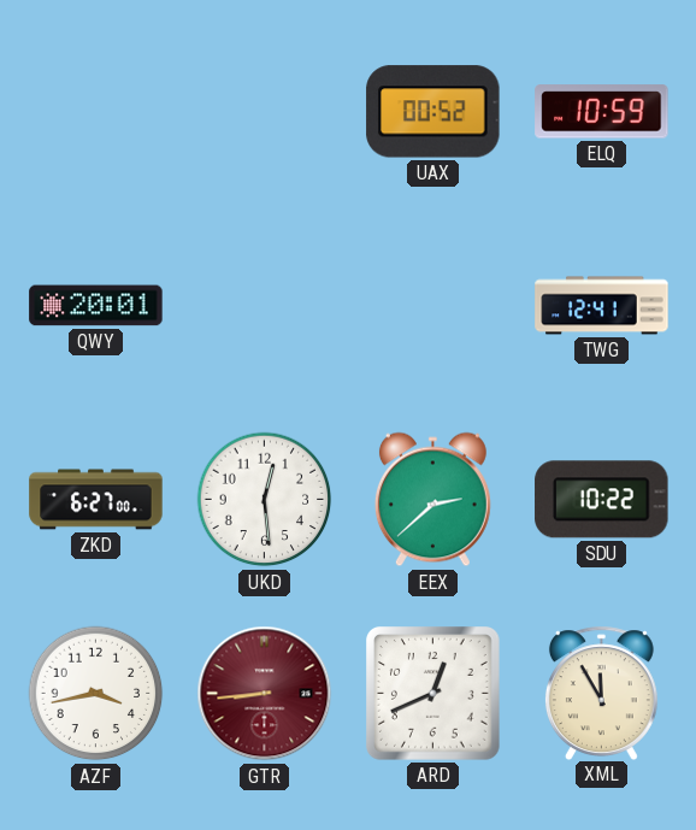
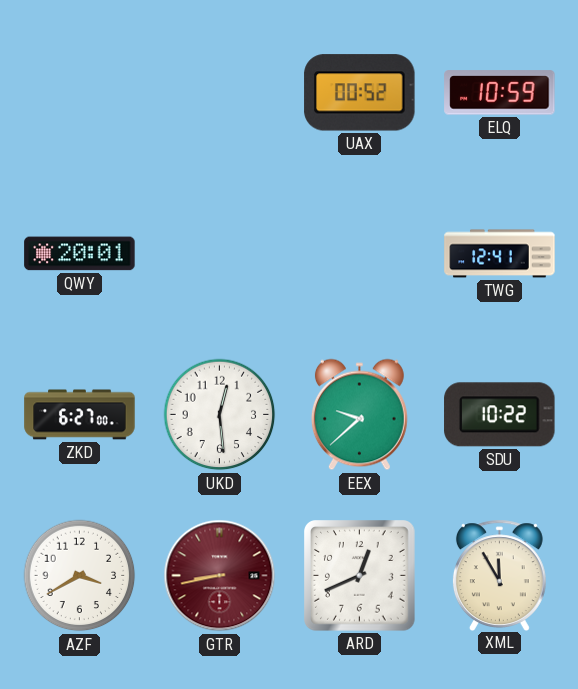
EEX: 2:38 -> 9:38
AZF: 3:43 -> 3:40
GTR: 8:44 -> 8:43
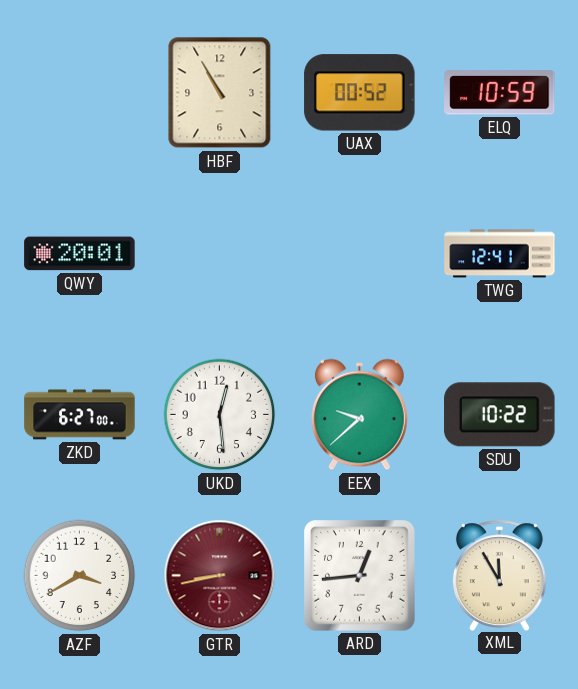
HBF: none -> 10:55
ARD: 12:41 -> 12:44
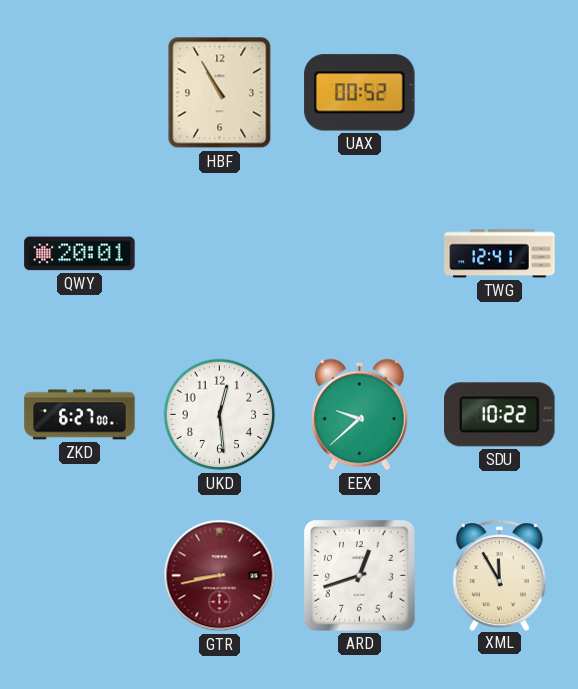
ELQ: 10:59 -> none
AZF: 3:40 -> none
ARD: 12:44 -> 12:42
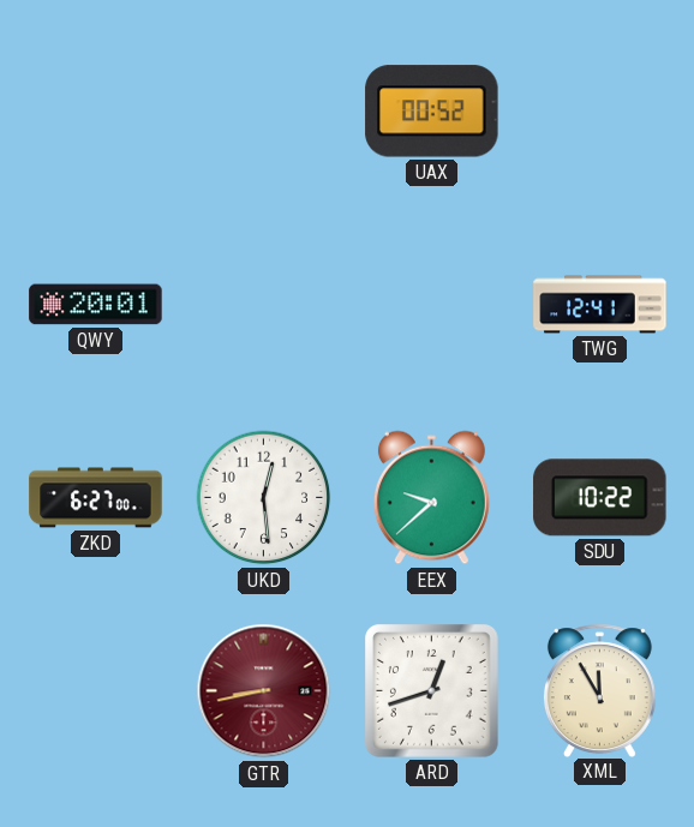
HBF: 10:55 -> none
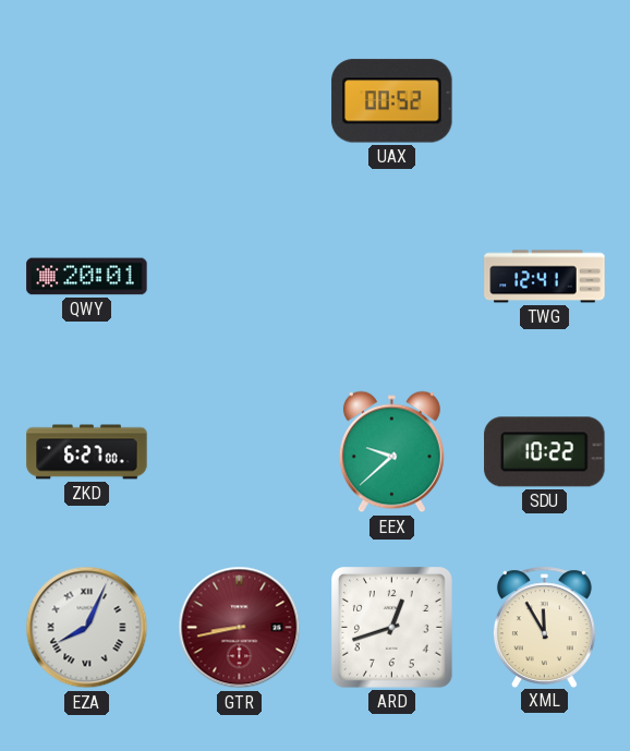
UKD: 12:29 -> none
EZA: none -> 8:04
